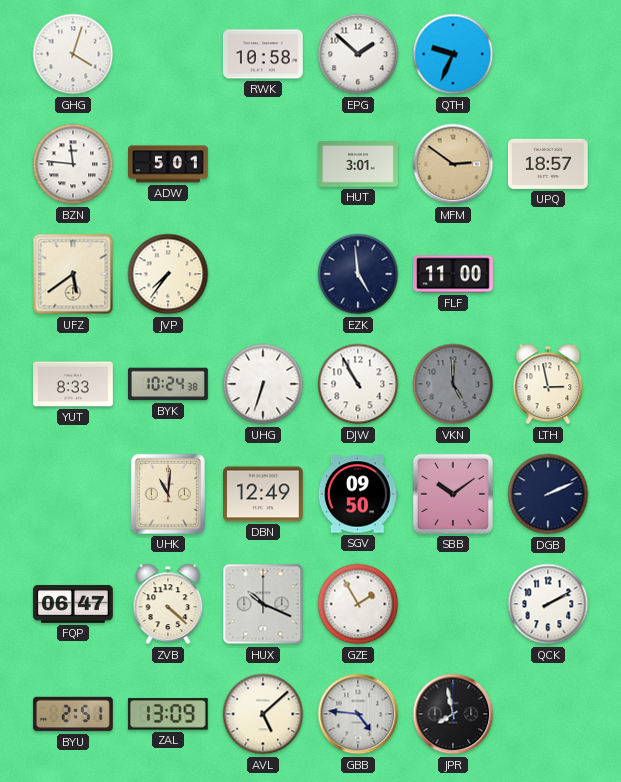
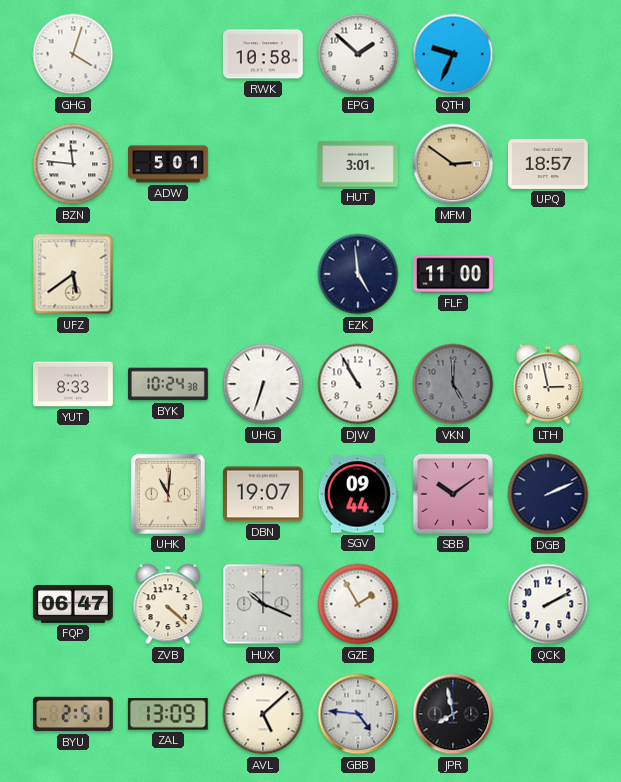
JVP: 7:36 -> none
DBN: 12:49 -> 19:07
SGV: 09:50 -> 09:44
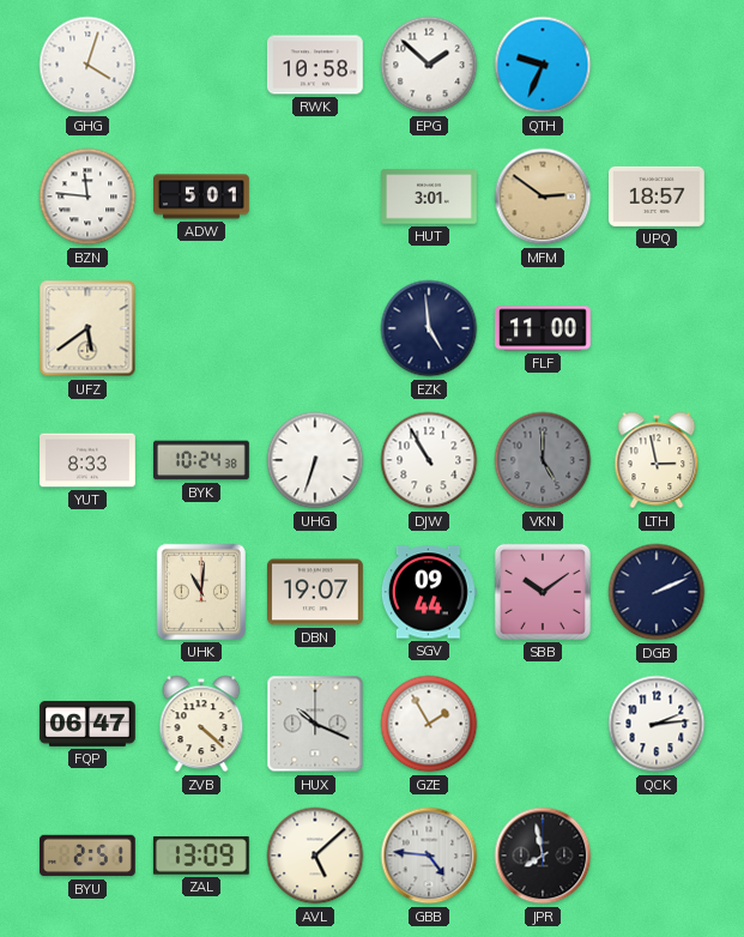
QCK: 2:10 -> 2:14
